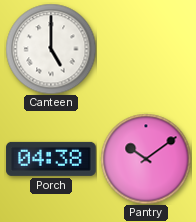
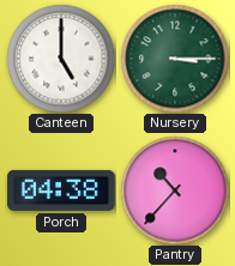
Nursery: none -> 3:15
Pantry: 10:09 -> 10:37
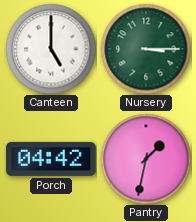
Porch: 04:38 -> 04:42
Pantry: 10:37 -> 1:32
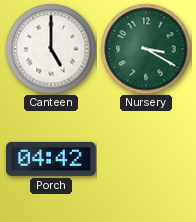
Nursery: 3:15 -> 3:20
Pantry: 1:32 -> none
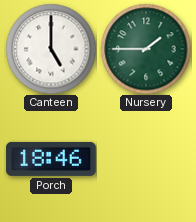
Nursery: 3:20 -> 1:45
Porch: 04:42 -> 18:46
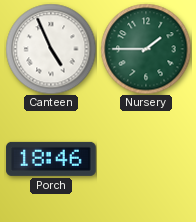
Canteen: 5:00 -> 4:56
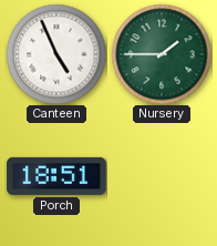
Porch: 18:46 -> 18:51
